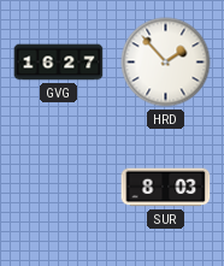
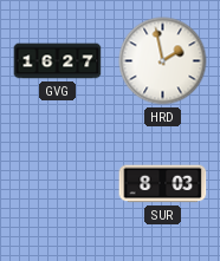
HRD: 1:53 -> 1:58
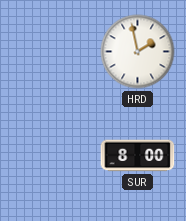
GVG: 16:27 -> none
SUR: 8:03 -> 8:00
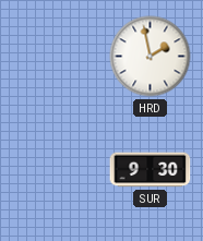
SUR: 8:00 -> 9:30
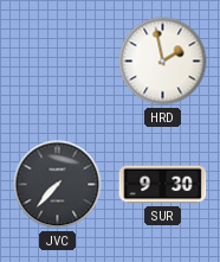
JVC: none -> 7:37
